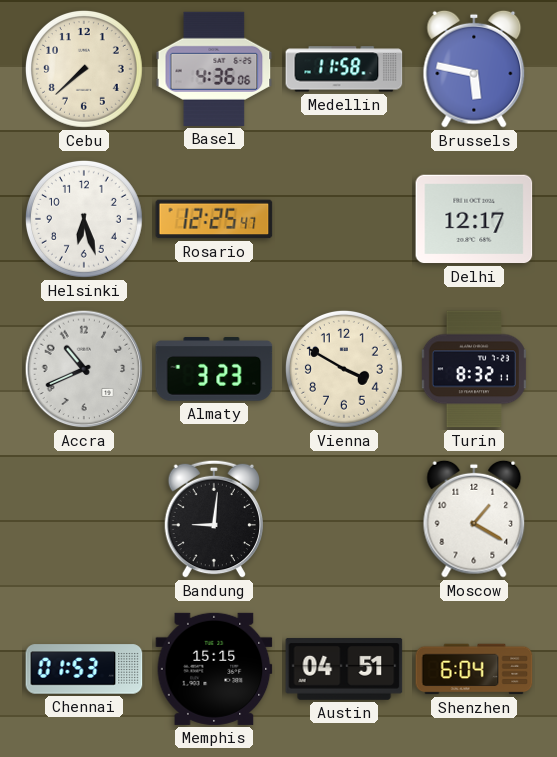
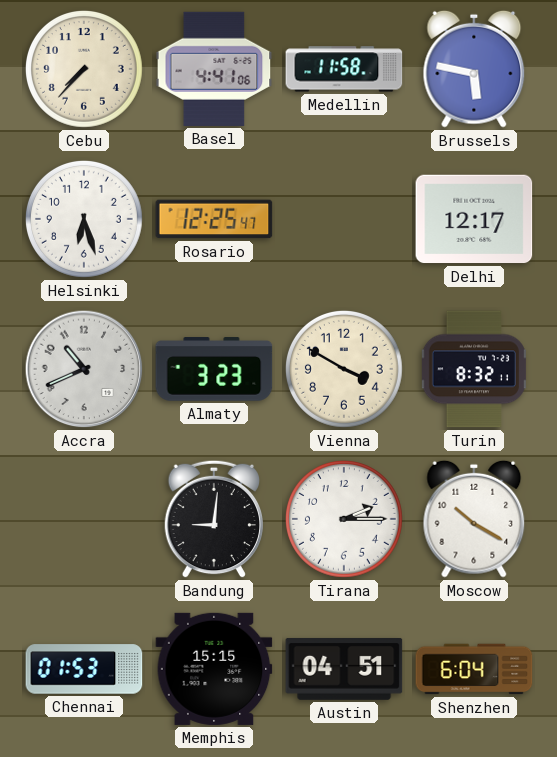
Cebu: 7:38 -> 7:37
Basel: 4:36 -> 4:41
Tirana: none -> 2:15
Moscow: 1:20 -> 10:20
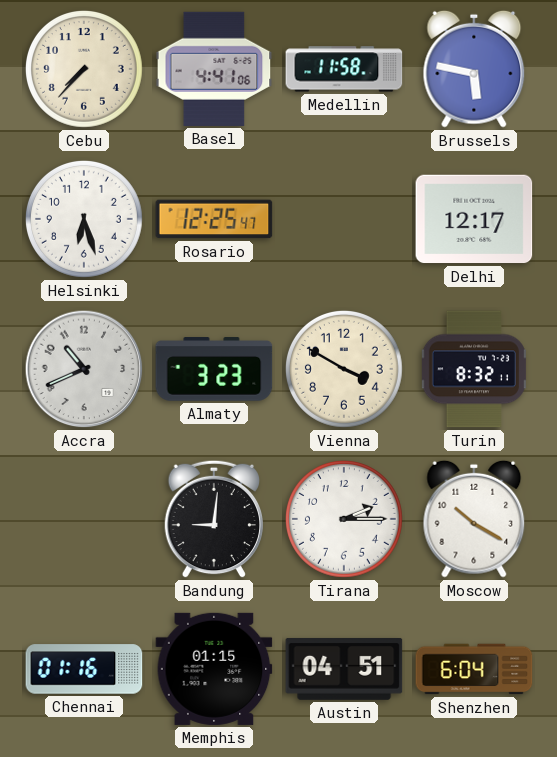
Chennai: 01:53 -> 01:16
Memphis: 15:15 -> 01:15
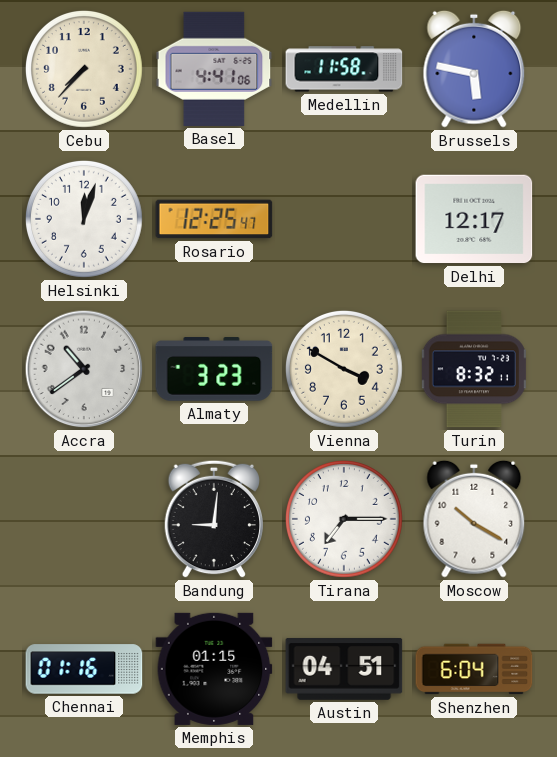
Helsinki: 6:27 -> 12:03
Accra: 10:41 -> 10:39
Tirana: 2:15 -> 7:15
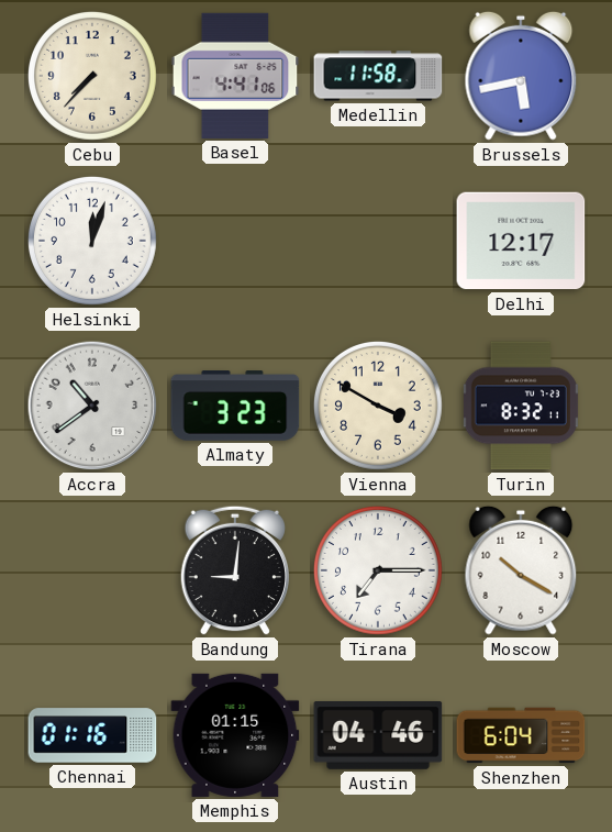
Brussels: 5:47 -> 5:43
Rosario: 12:25 -> none
Austin: 04:51 -> 04:46
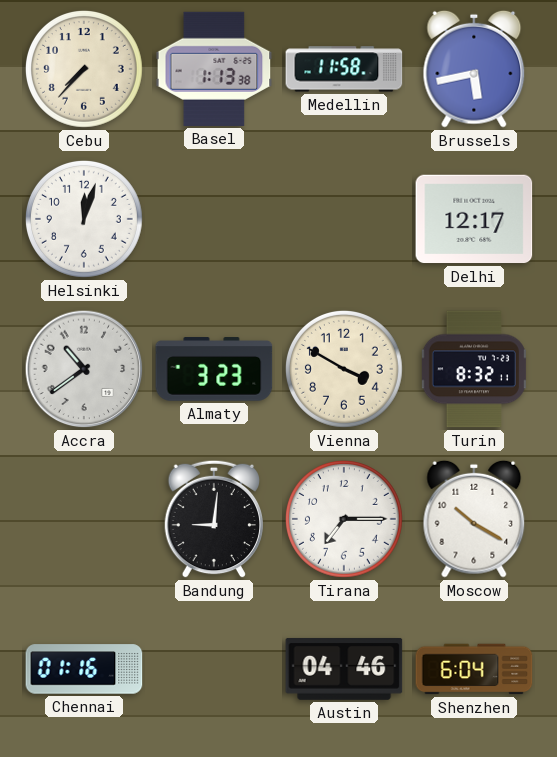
Basel: 4:41 -> 1:13
Memphis: 01:15 -> none
